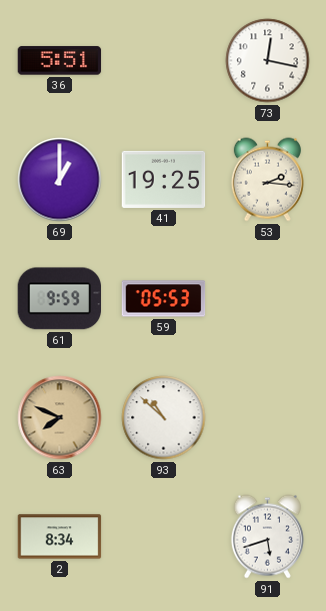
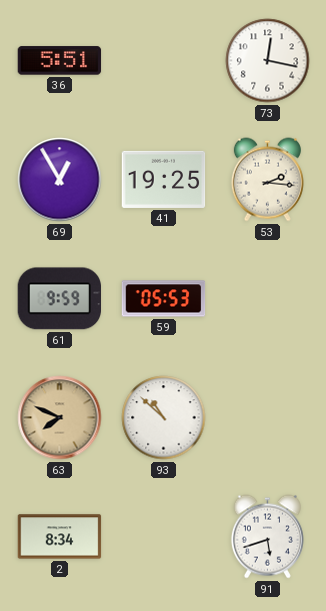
69: 1:00 -> 12:55
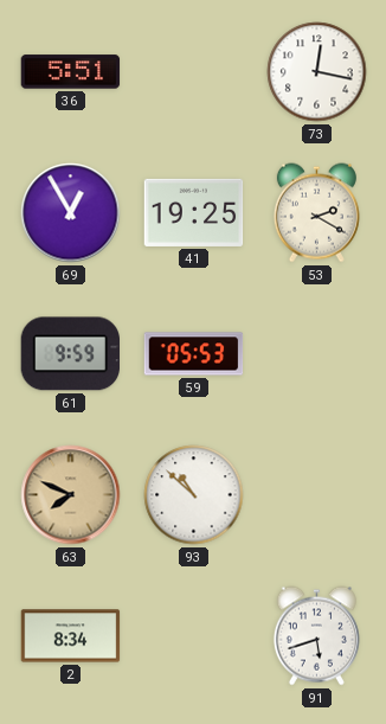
53: 2:16 -> 2:20
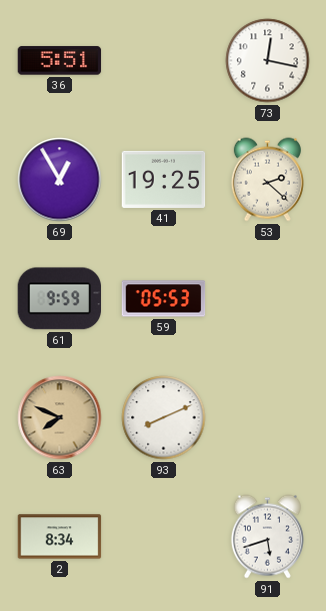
53: 2:20 -> 2:22
93: 10:52 -> 8:11
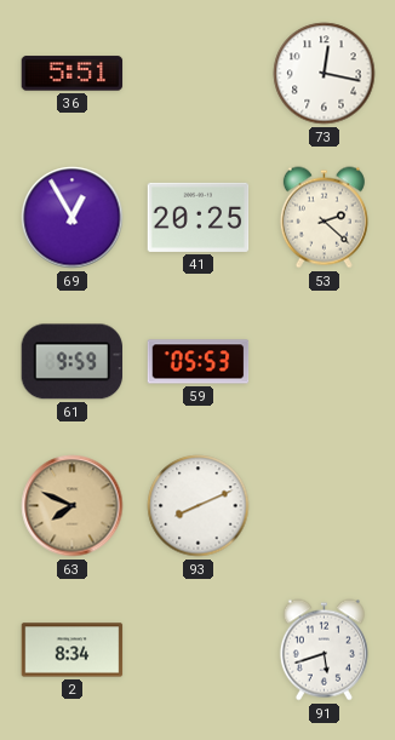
41: 19:25 -> 20:25
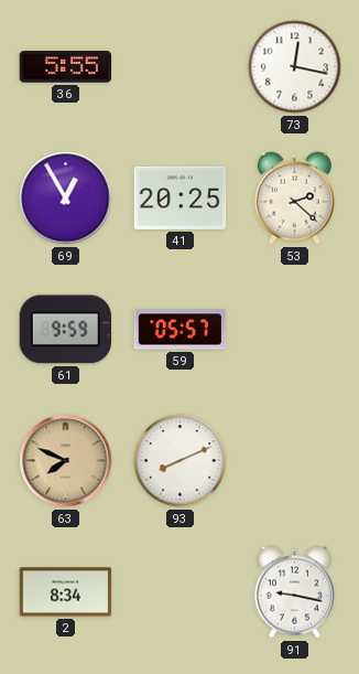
36: 5:51 -> 5:55
59: 05:53 -> 05:57
91: 5:42 -> 9:17
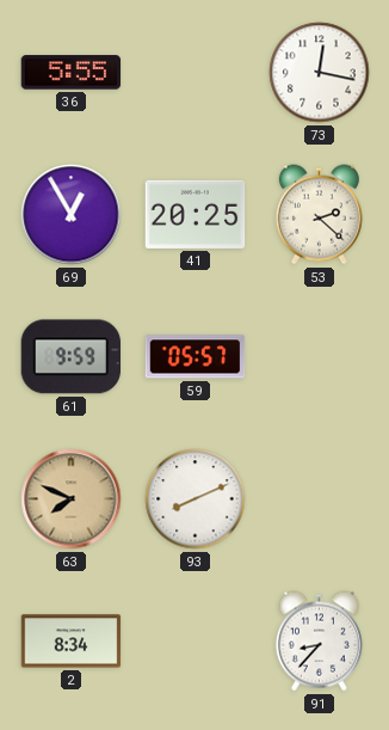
91: 9:17 -> 8:37
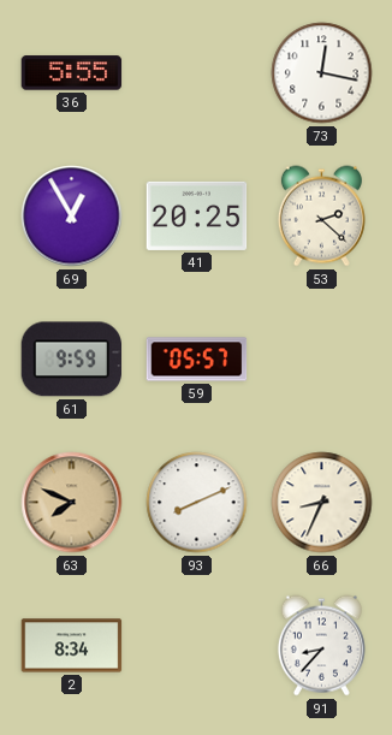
66: none -> 8:34
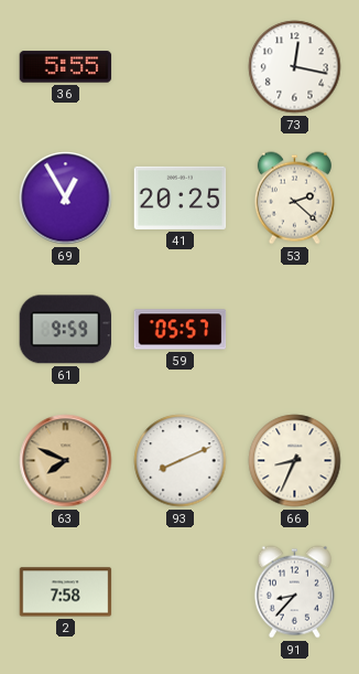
2: 8:34 -> 7:58
